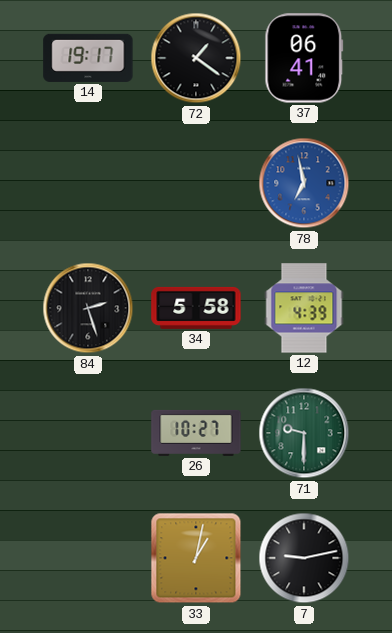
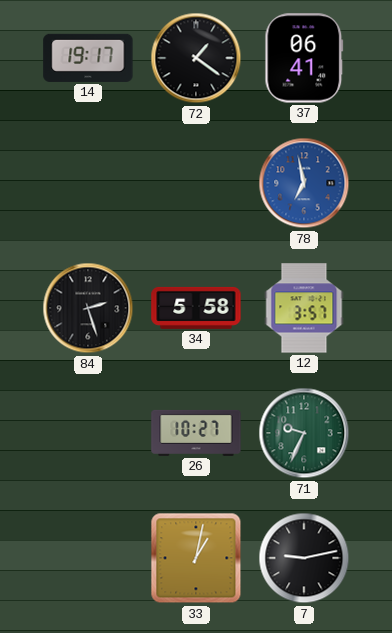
12: 4:39 -> 3:57
71: 9:30 -> 9:34
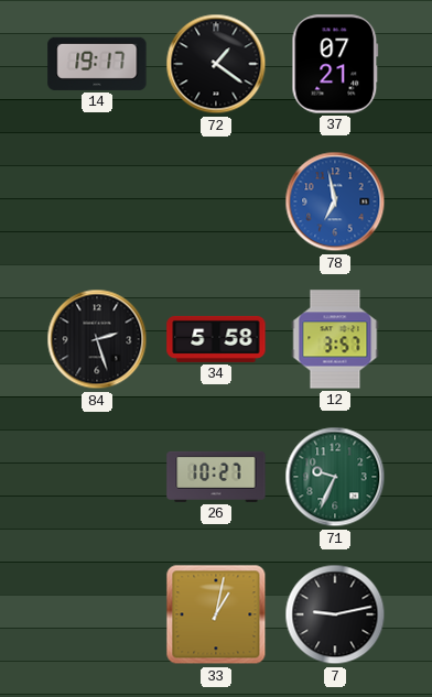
37: 06:41 -> 07:21
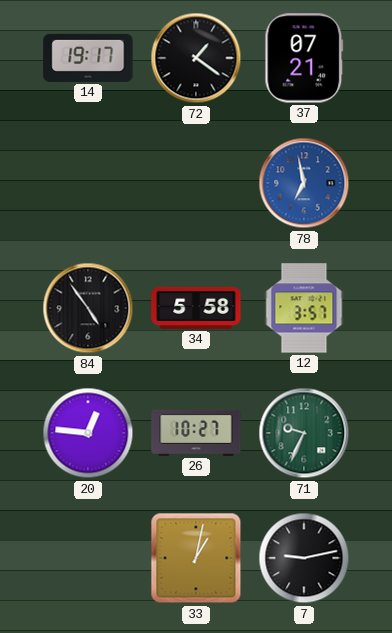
84: 2:27 -> 4:54
20: none -> 12:46
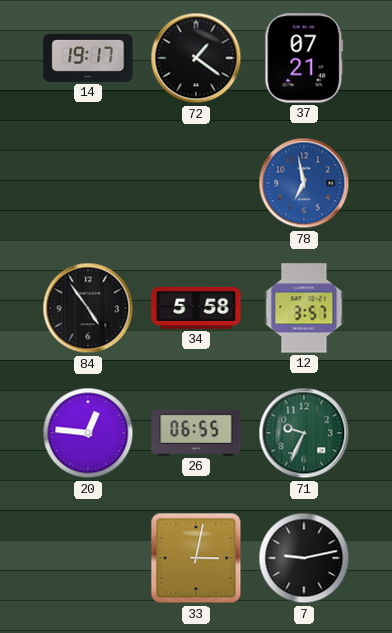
26: 10:27 -> 06:55
33: 1:02 -> 3:02
